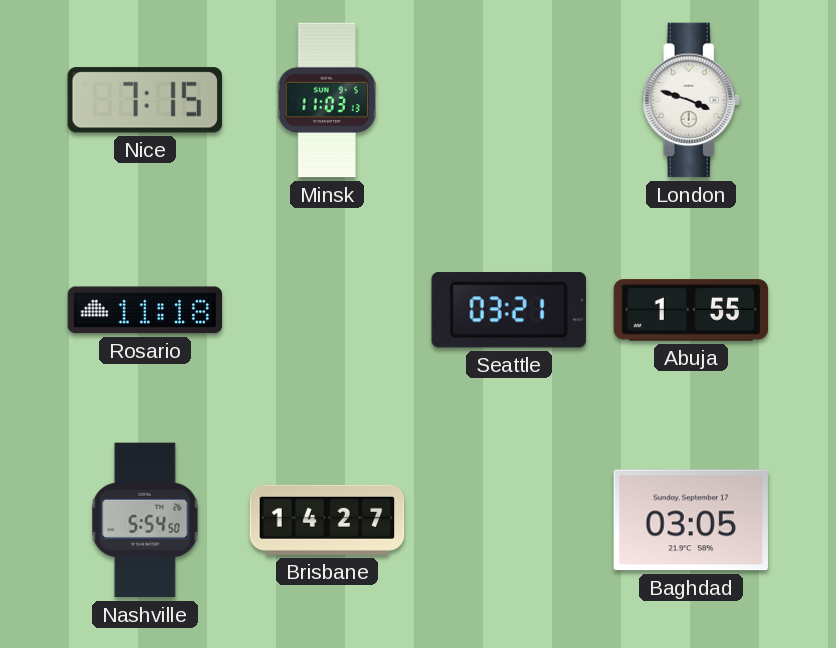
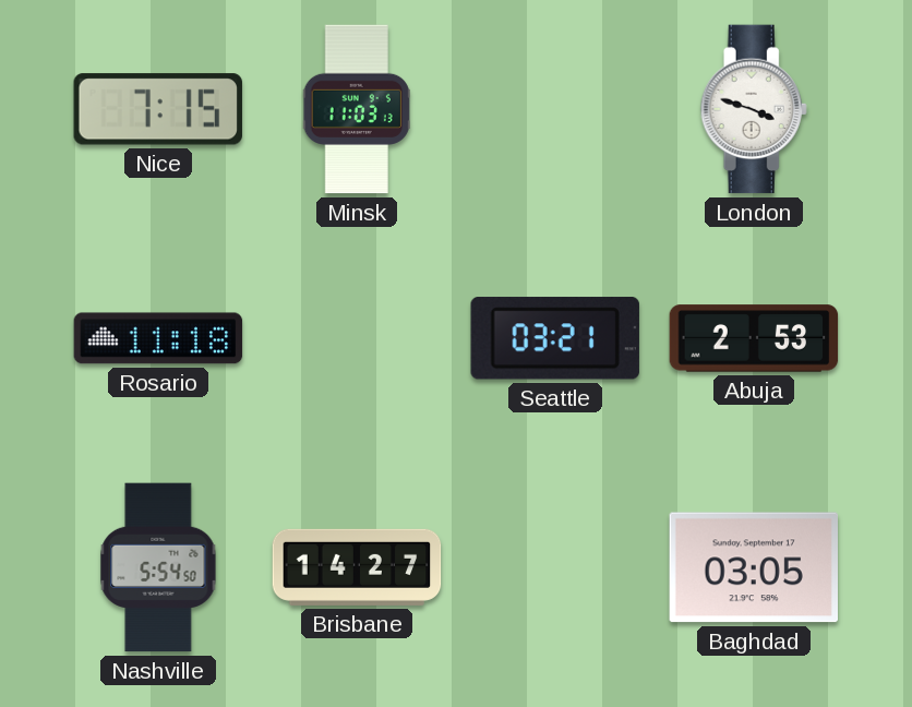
Abuja: 1:55 -> 2:53
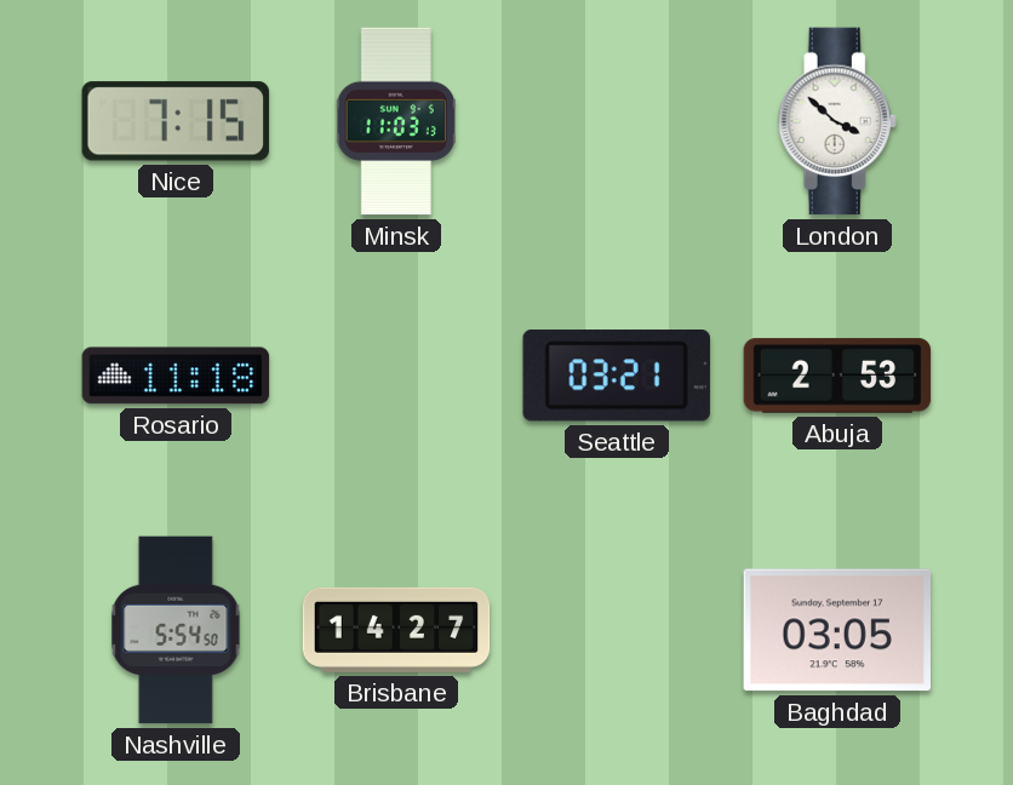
London: 3:48 -> 3:52
